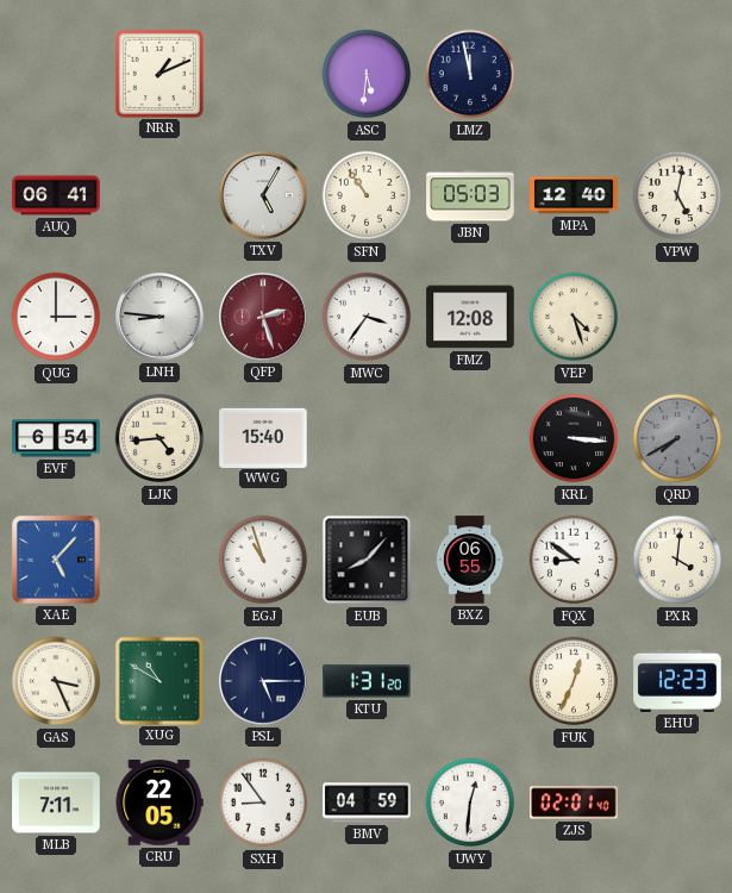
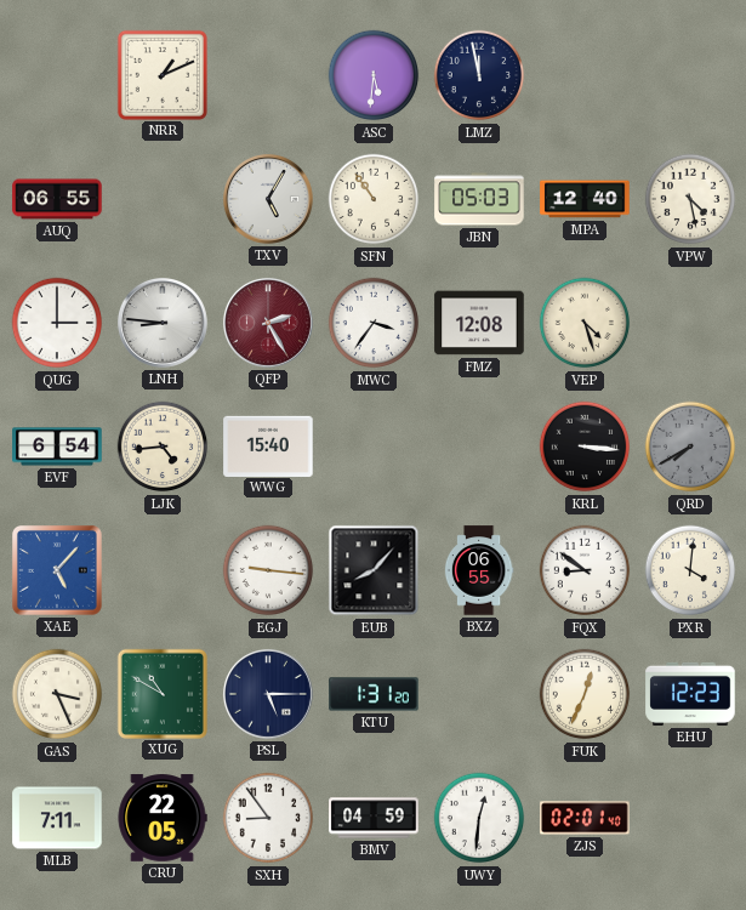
AUQ: 06:41 -> 06:55
VPW: 5:02 -> 4:28
QFP: 2:27 -> 2:25
EGJ: 10:57 -> 9:16
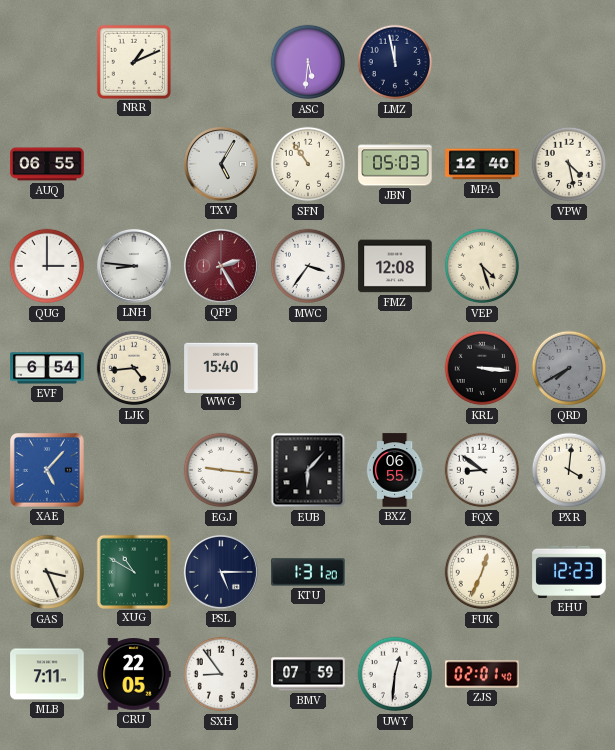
EUB: 8:07 -> 6:07
BMV: 04:59 -> 07:59
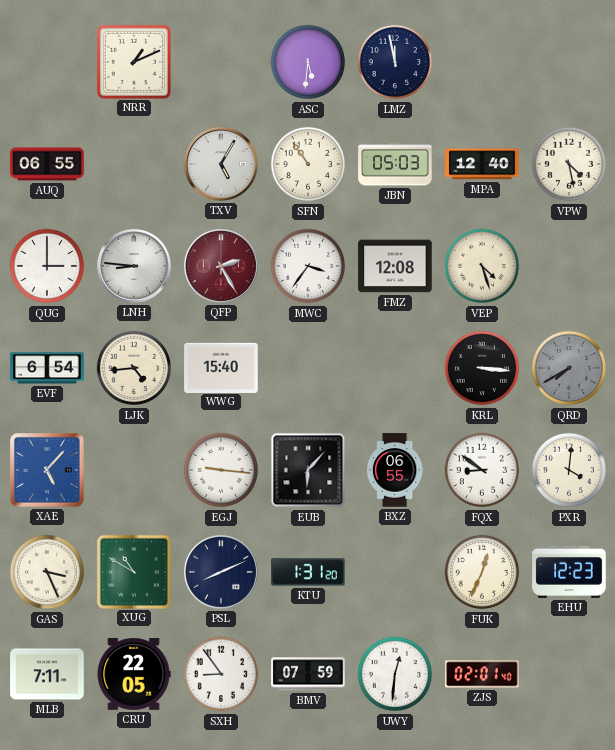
PSL: 5:15 -> 8:11
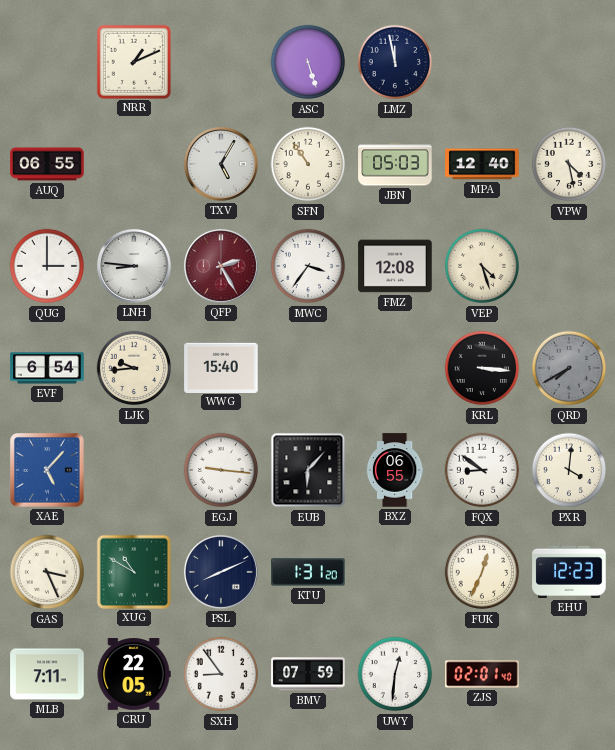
ASC: 5:31 -> 5:27
LJK: 4:44 -> 9:44
